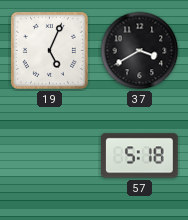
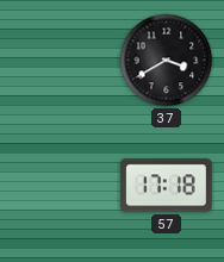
19: 5:04 -> none
57: 5:18 -> 17:18
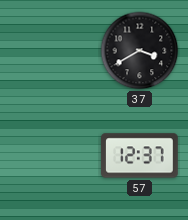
57: 17:18 -> 12:37
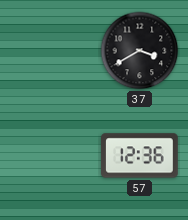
57: 12:37 -> 12:36
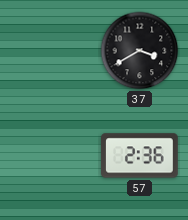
57: 12:36 -> 2:36
